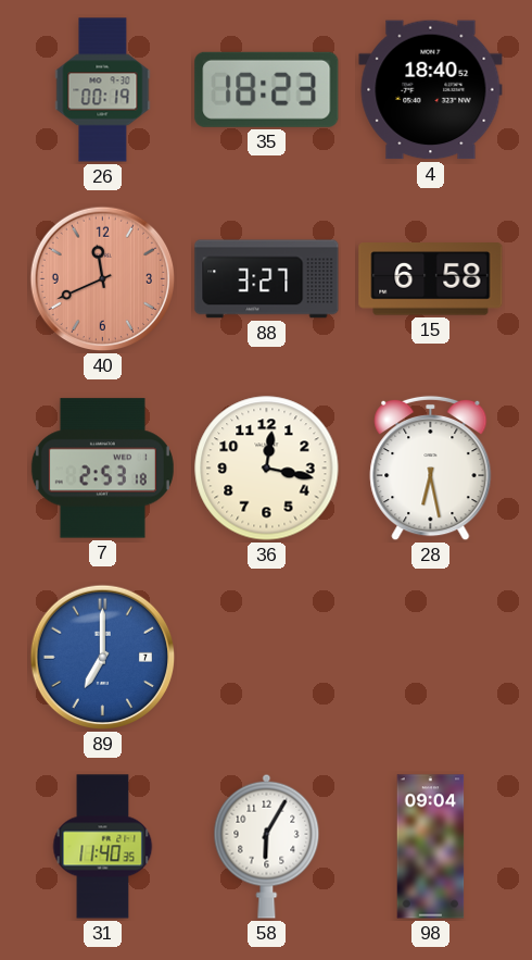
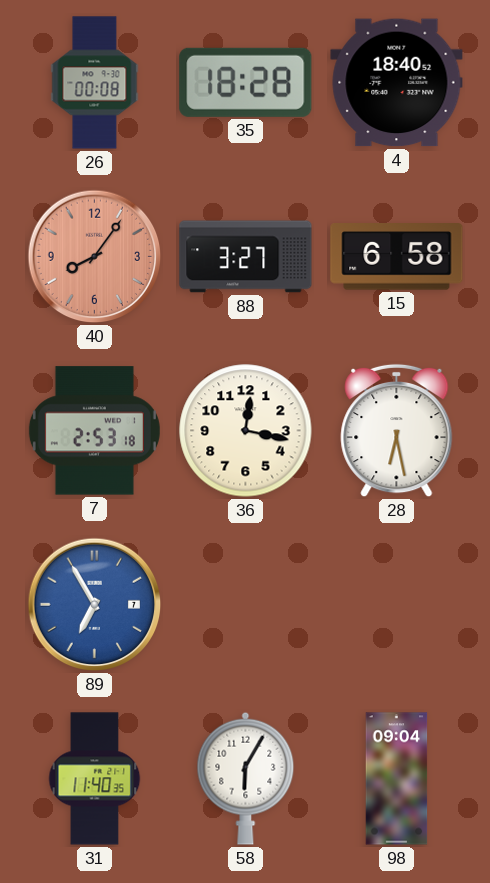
26: 00:19 -> 00:08
35: 18:23 -> 18:28
40: 11:41 -> 8:06
89: 7:00 -> 6:55
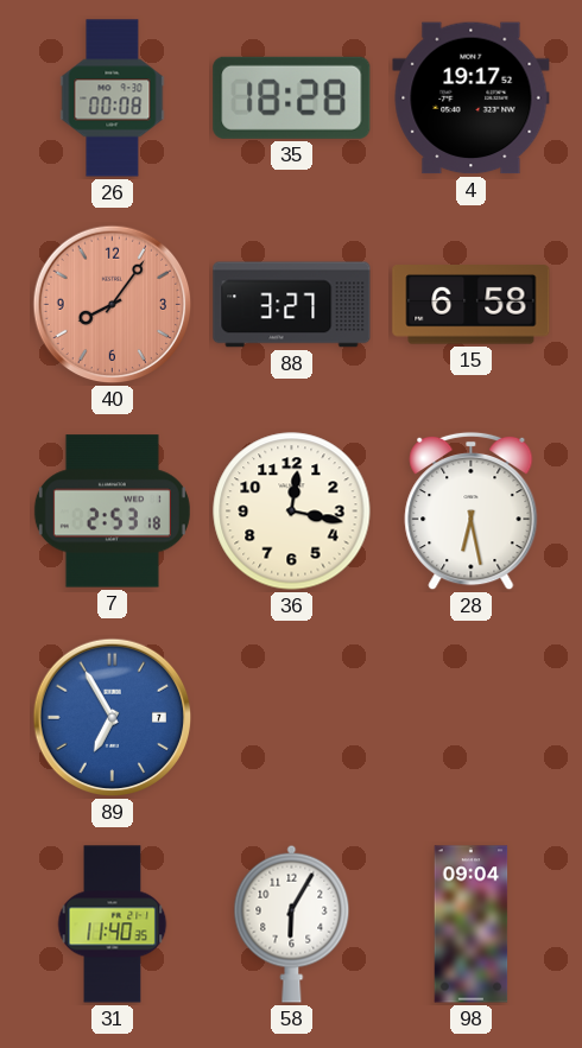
4: 18:40 -> 19:17
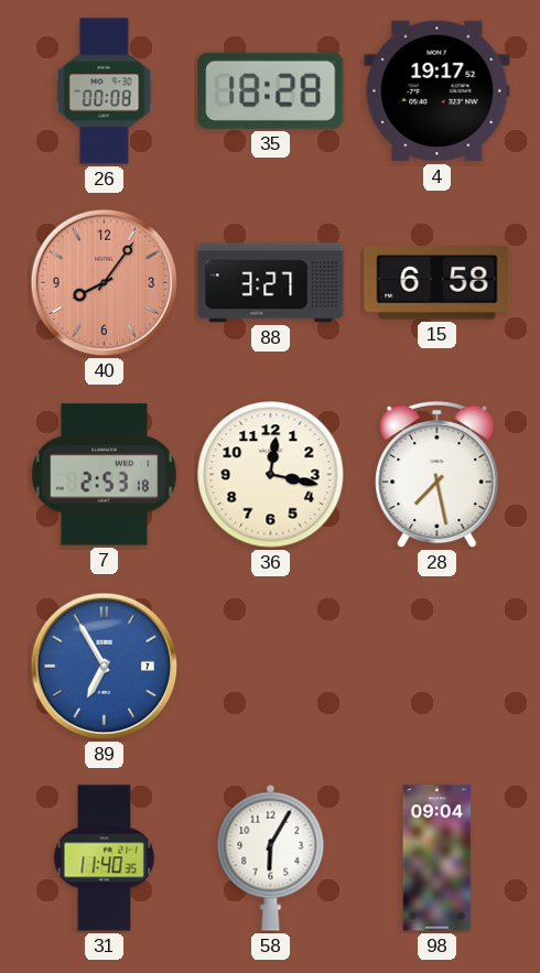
28: 6:28 -> 7:28
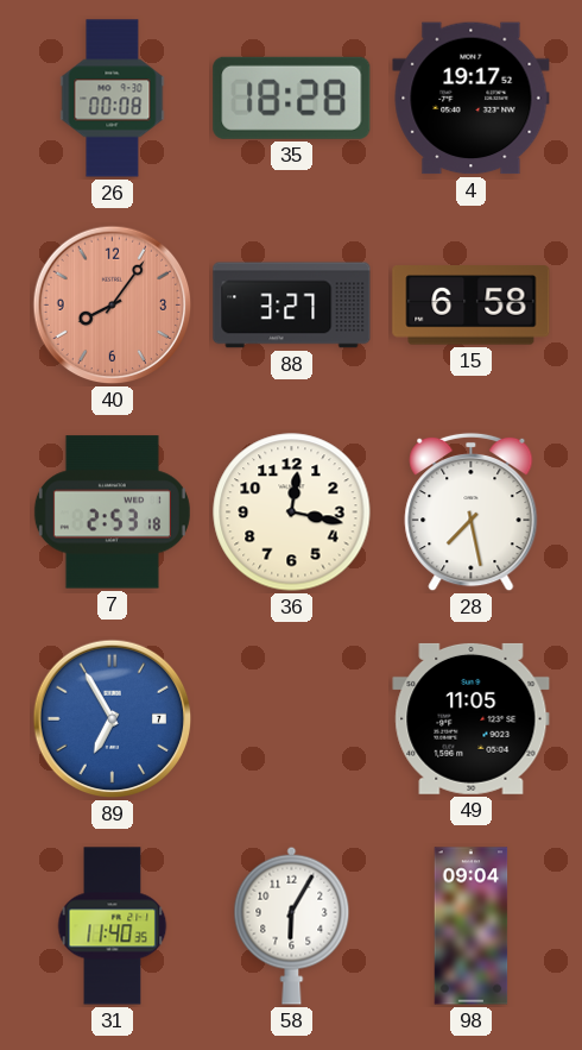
49: none -> 11:05
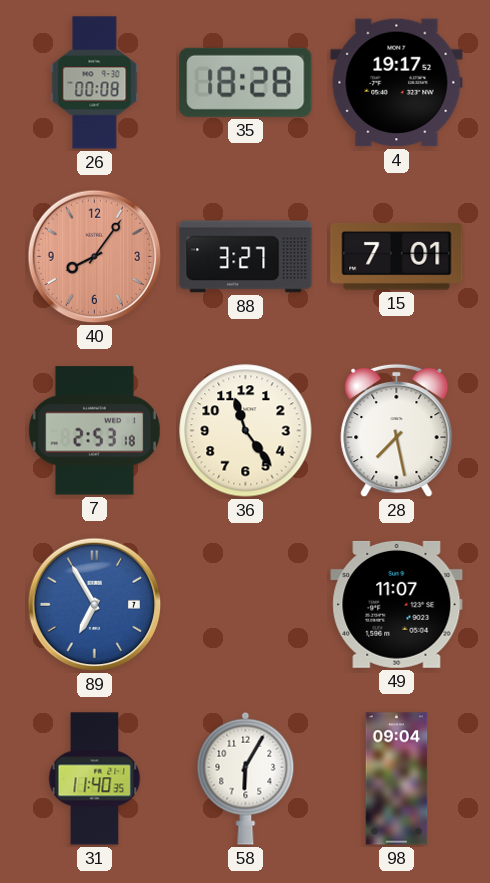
15: 6:58 -> 7:01
36: 12:17 -> 11:24
49: 11:05 -> 11:07
